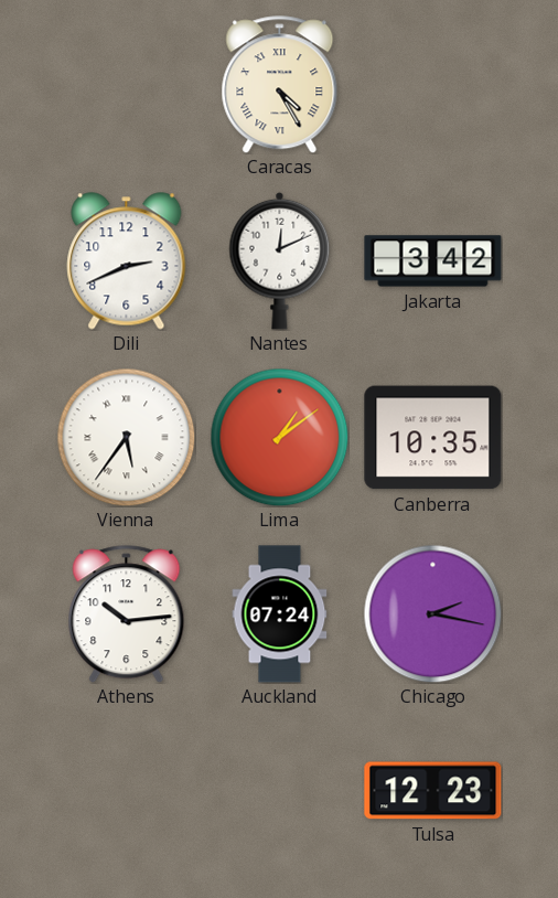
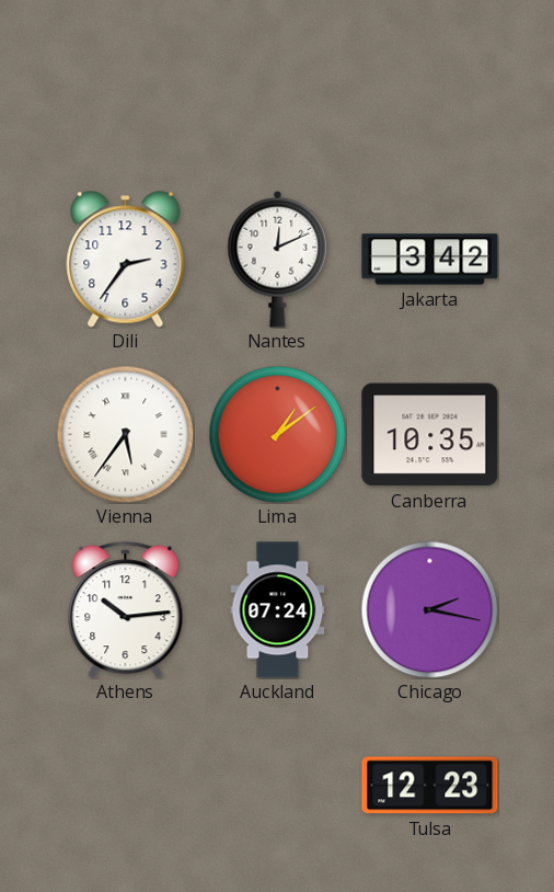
Caracas: 4:25 -> none
Dili: 2:41 -> 2:36
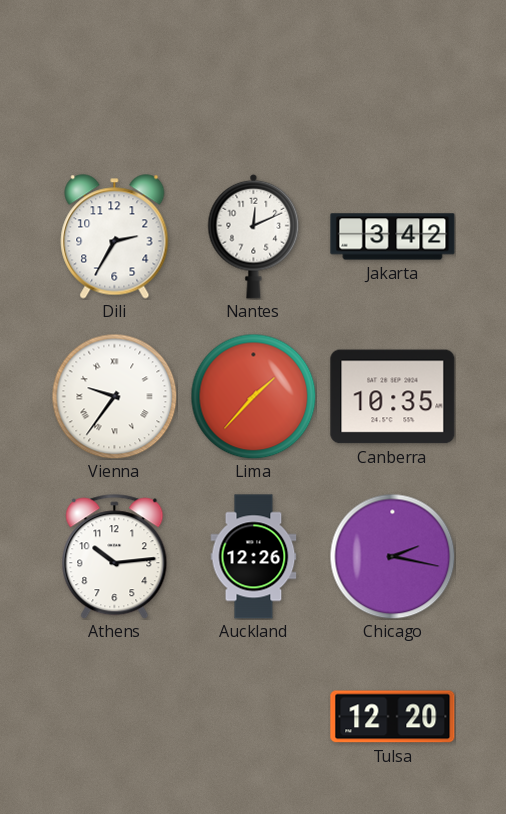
Dili: 2:36 -> 2:35
Vienna: 5:36 -> 9:36
Lima: 1:09 -> 1:37
Auckland: 07:24 -> 12:26
Tulsa: 12:23 -> 12:20
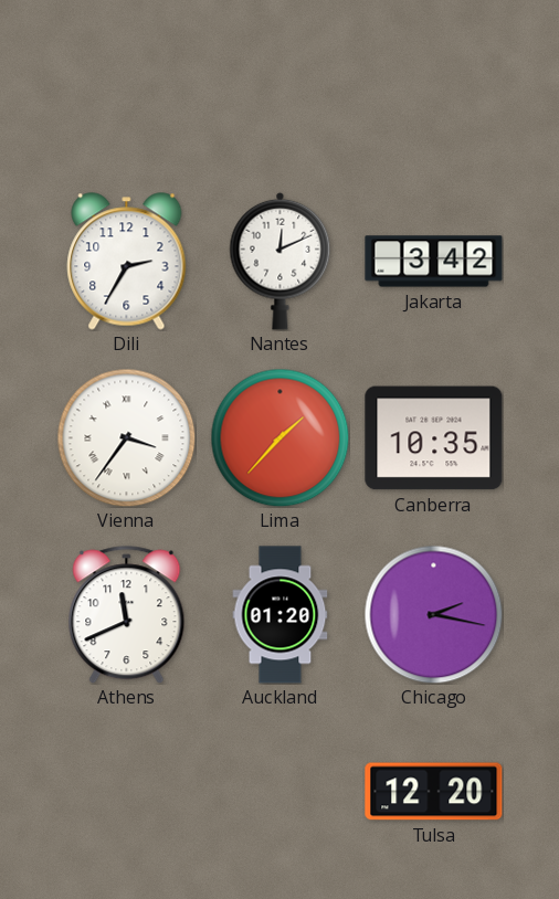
Vienna: 9:36 -> 3:36
Athens: 10:14 -> 11:41
Auckland: 12:26 -> 01:20
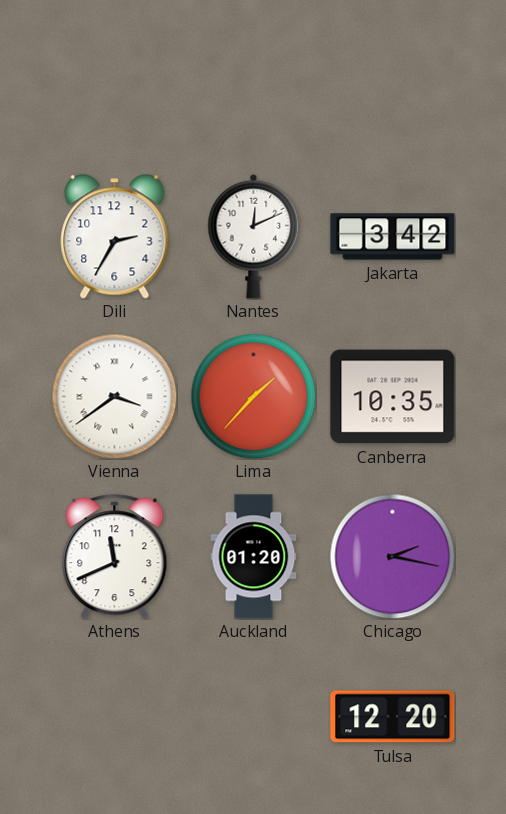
Vienna: 3:36 -> 3:39
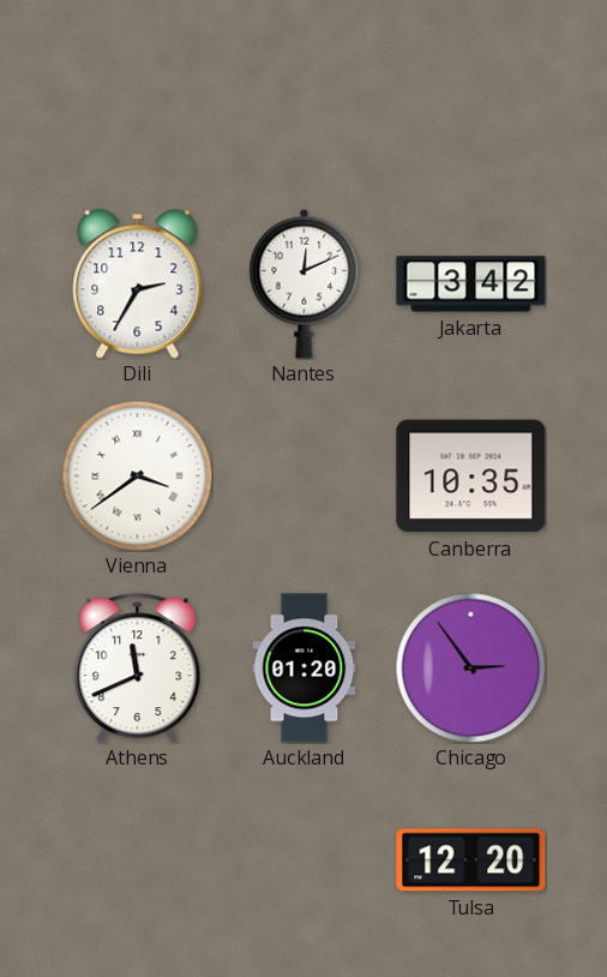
Lima: 1:37 -> none
Chicago: 2:17 -> 2:54
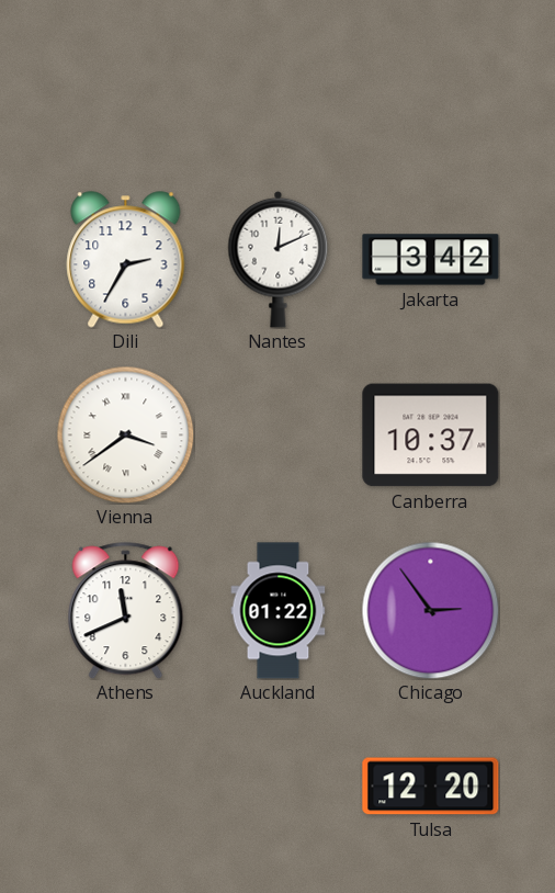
Canberra: 10:35 -> 10:37
Auckland: 01:20 -> 01:22
